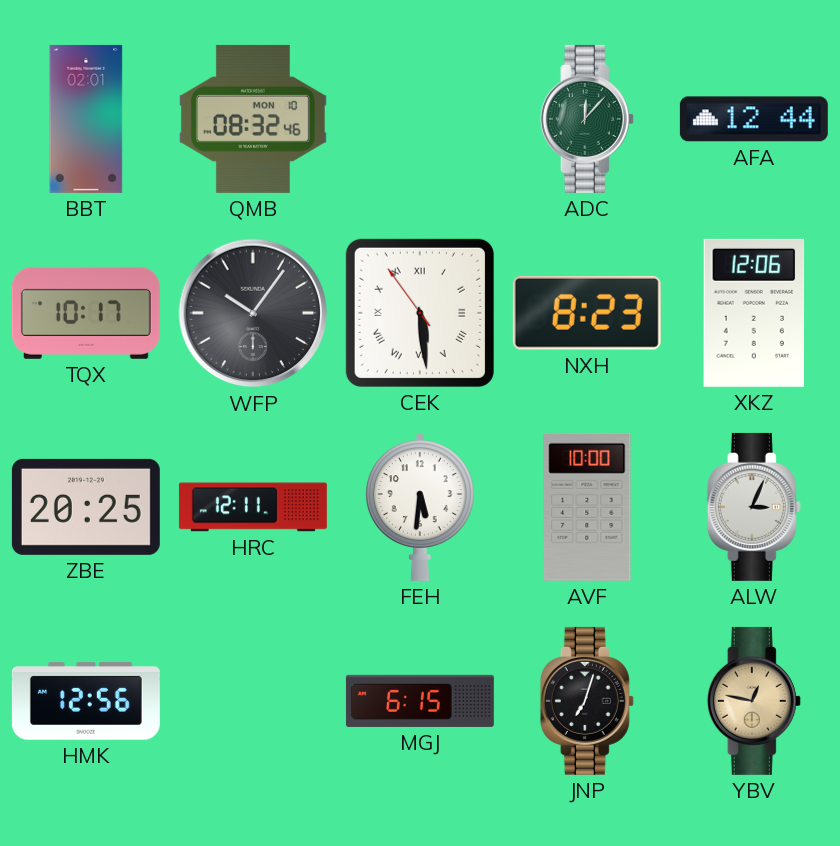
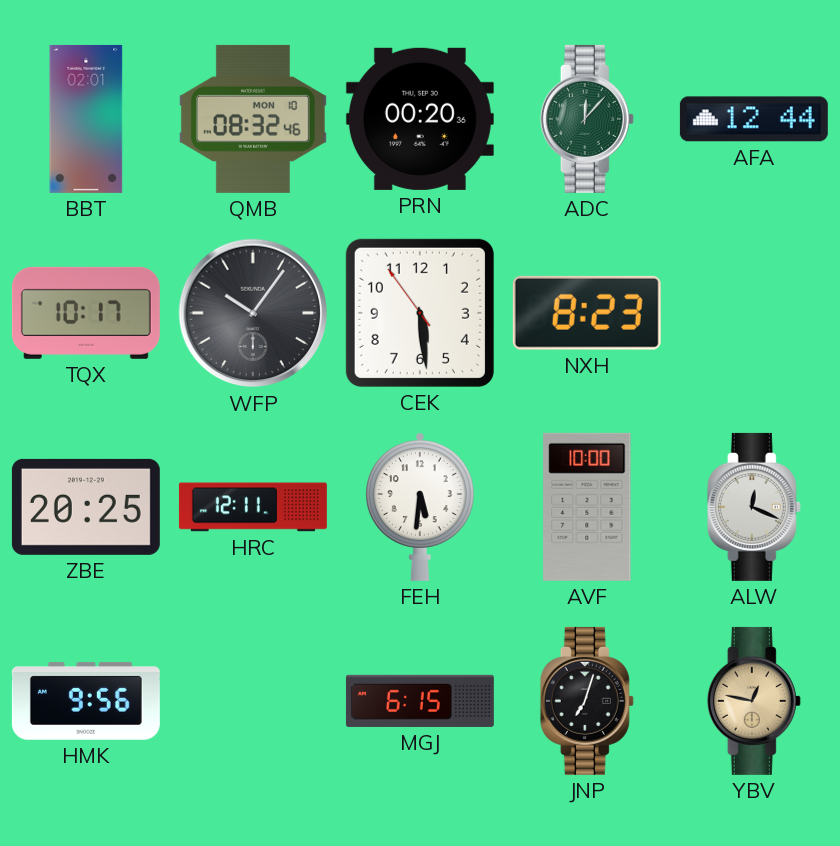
PRN: none -> 00:20
CEK numerals: Roman -> Arabic
XKZ: 12:06 -> none
ALW: 3:04 -> 12:19
HMK: 12:56 -> 9:56
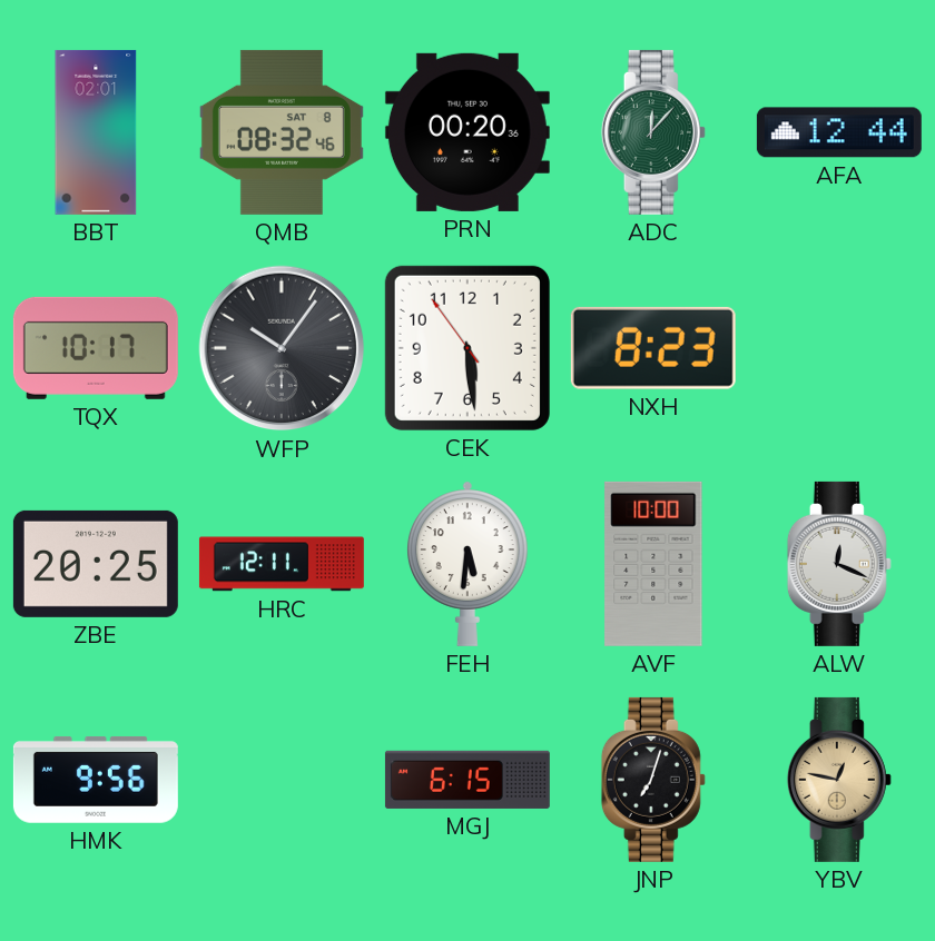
QMB date: MON 10 -> SAT 8
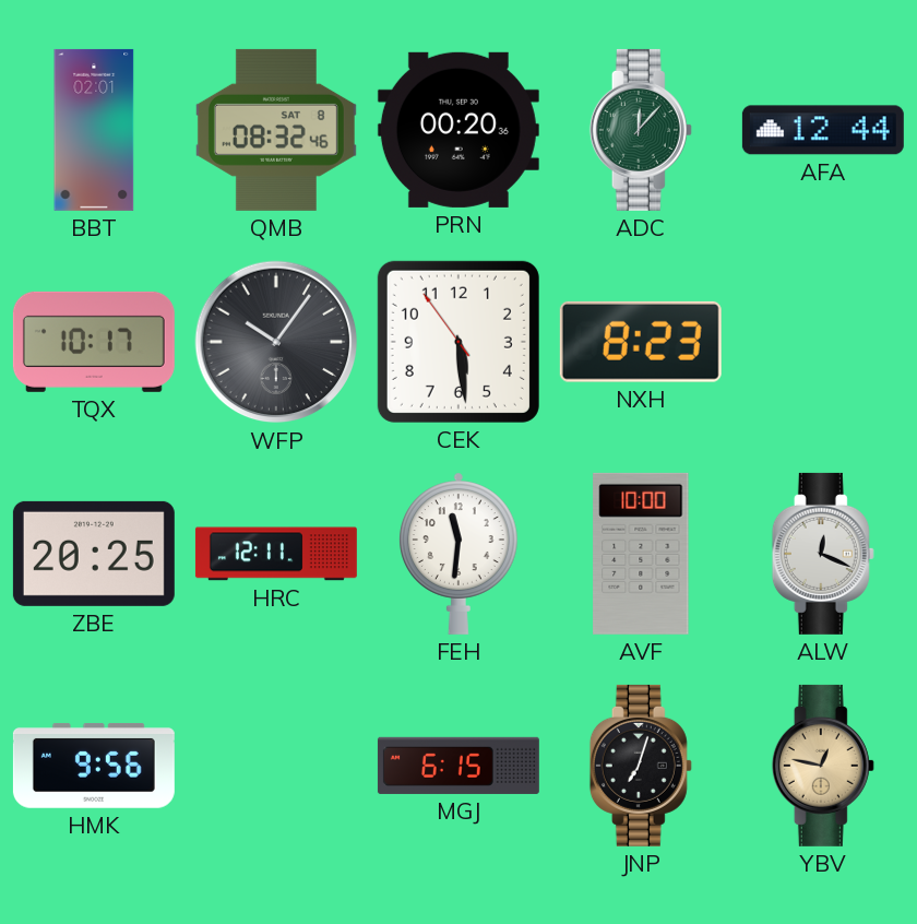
FEH: 5:31 -> 11:31
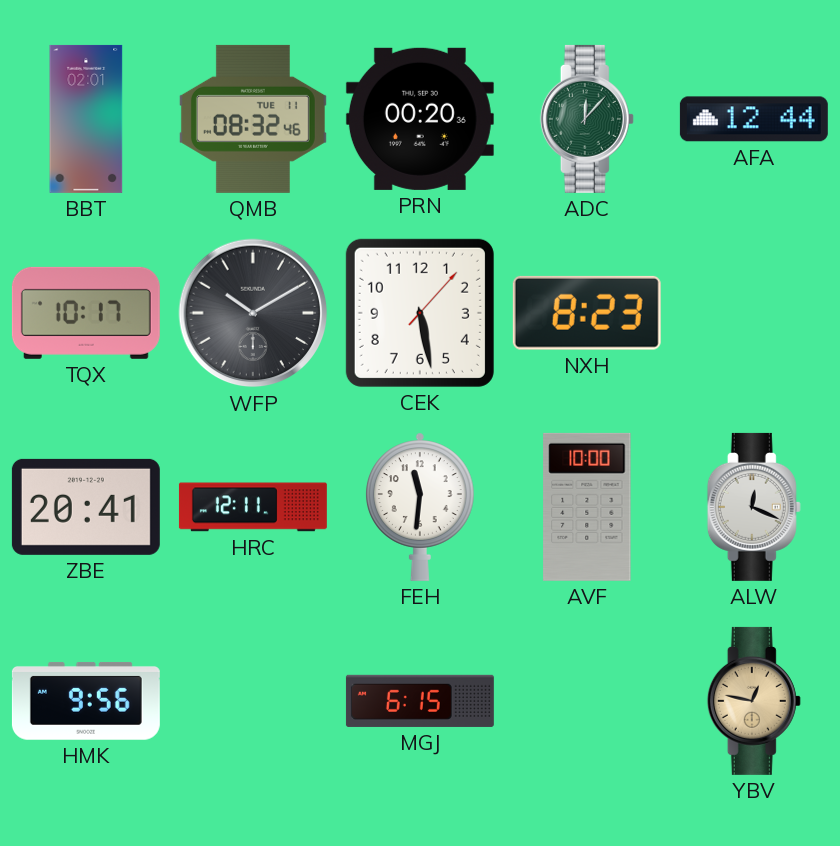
QMB date: SAT 8 -> TUE 11
WFP: 10:06 -> 10:10
CEK: 5:28:54 -> 5:28:07
ZBE: 20:25 -> 20:41
JNP: 7:03 -> none
